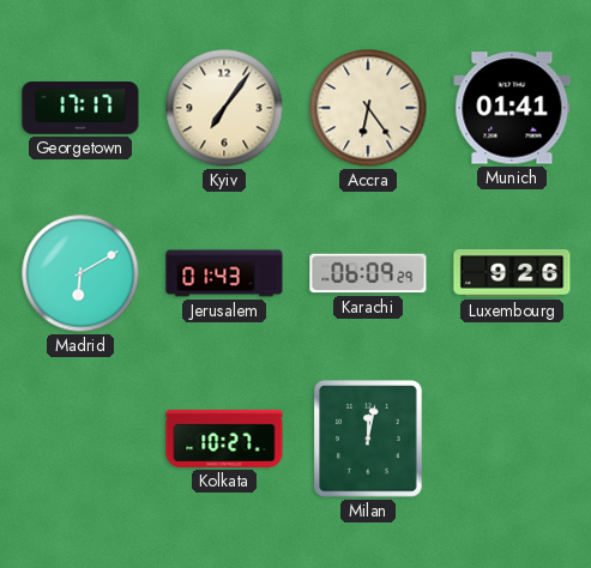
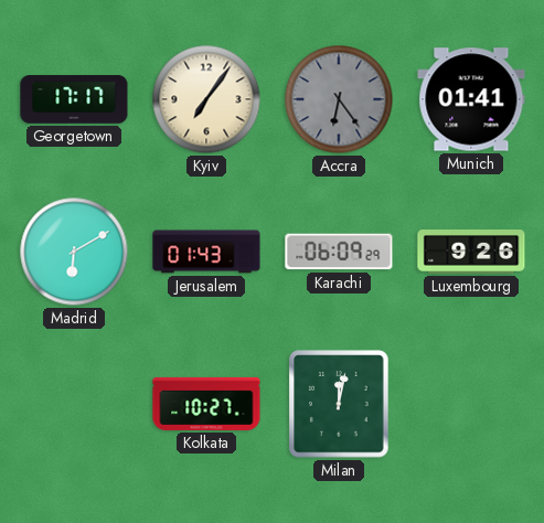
Accra dial: cream -> grey
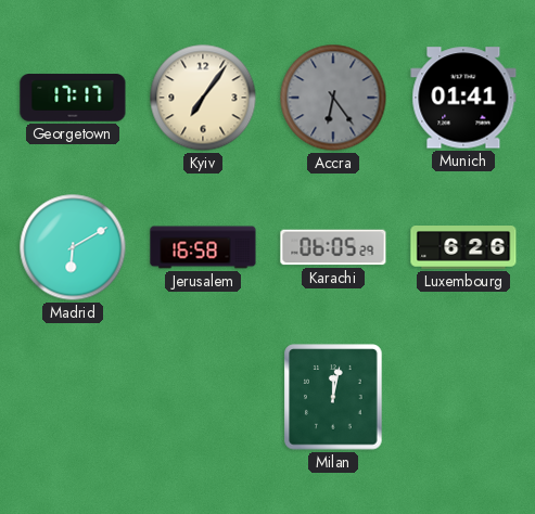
Jerusalem: 01:43 -> 16:58
Karachi: 06:09 -> 06:05
Luxembourg: 9:26 -> 6:26
Kolkata: 10:27 -> none
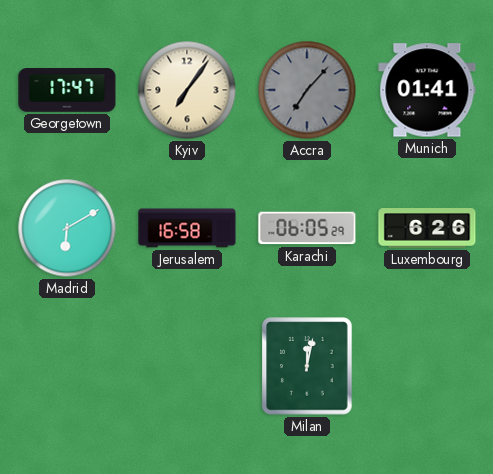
Georgetown: 17:17 -> 17:47
Accra: 6:24 -> 7:07
